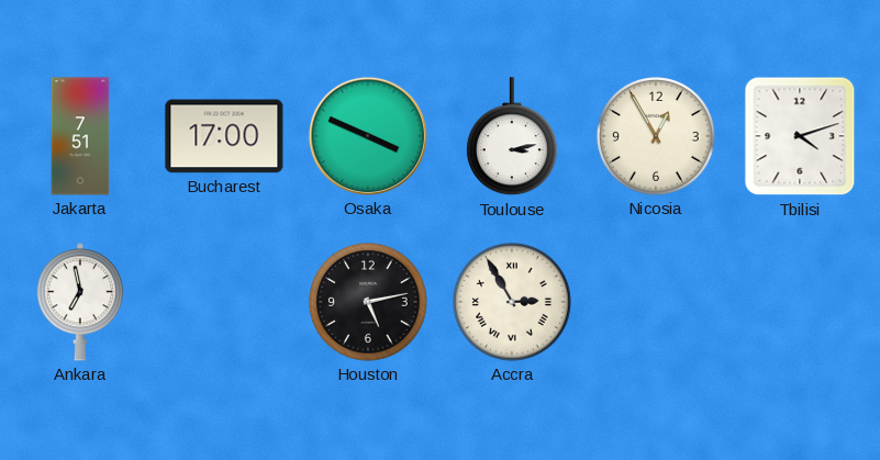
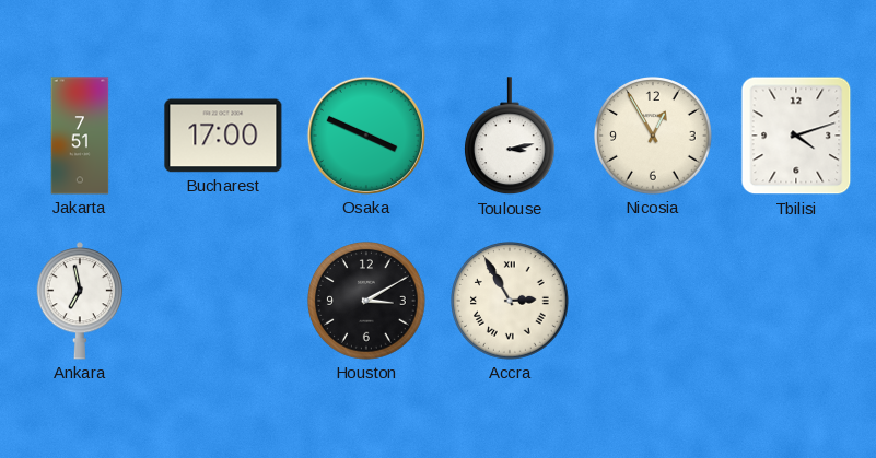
Houston: 5:13 -> 3:10
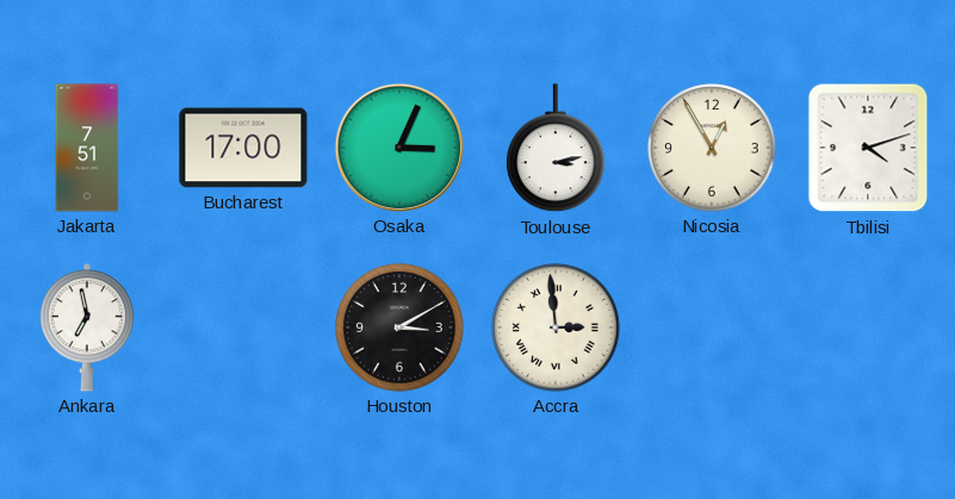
Osaka: 3:49 -> 3:04
Accra: 2:55 -> 2:59
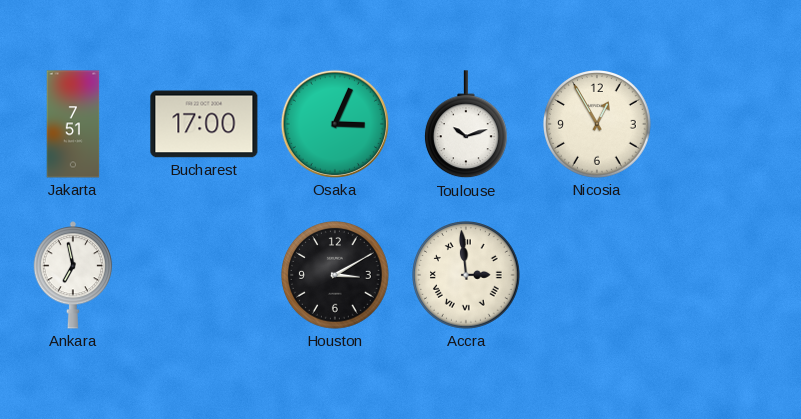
Toulouse: 3:13 -> 10:12
Tbilisi: 4:12 -> none
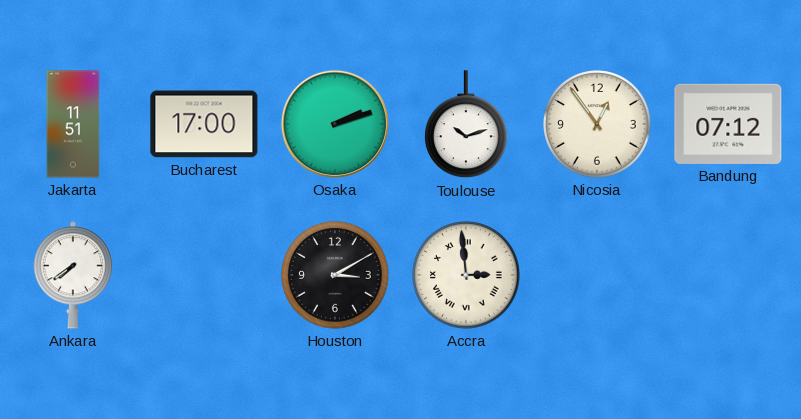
Jakarta: 7:51 -> 11:51
Osaka: 3:04 -> 2:12
Nicosia: 12:55 -> 12:54
Bandung: none -> 07:12
Ankara: 6:58 -> 7:39
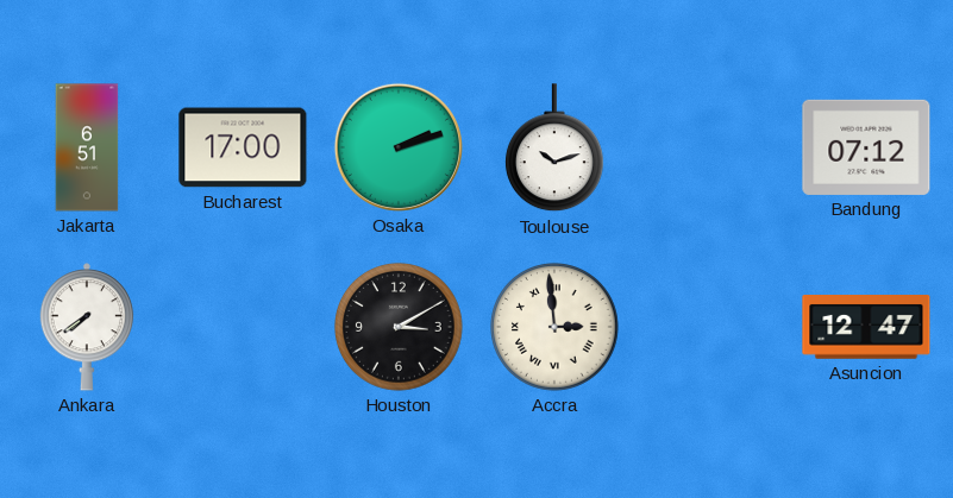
Jakarta: 11:51 -> 6:51
Nicosia: 12:54 -> none
Asuncion: none -> 12:47
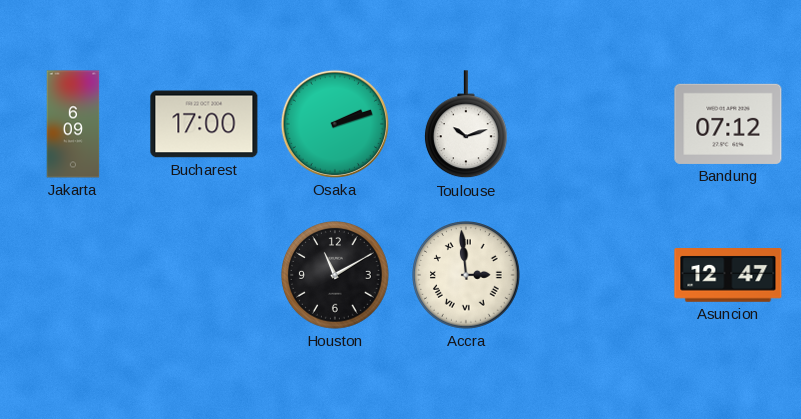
Jakarta: 6:51 -> 6:09
Ankara: 7:39 -> none
Houston: 3:10 -> 11:10
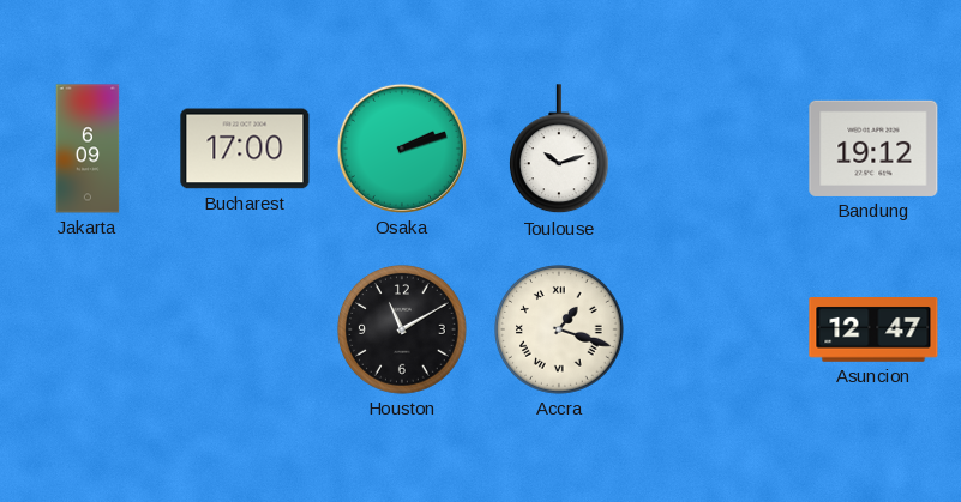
Bandung: 07:12 -> 19:12
Accra: 2:59 -> 1:18
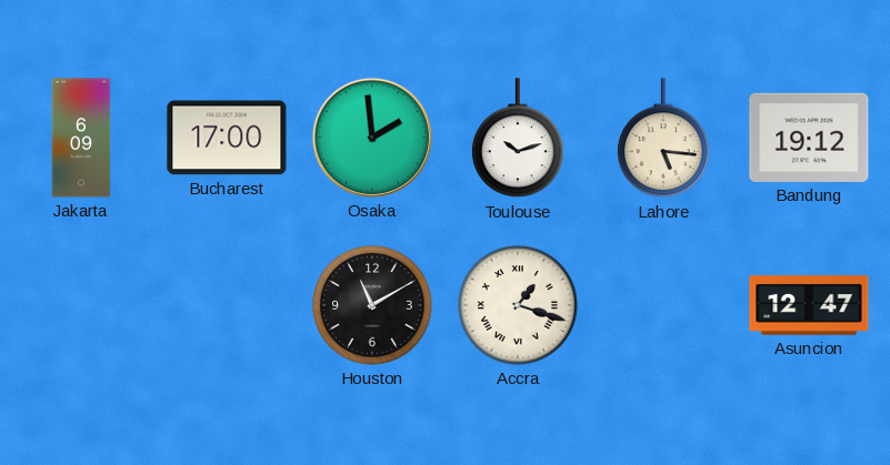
Osaka: 2:12 -> 1:59
Lahore: none -> 5:16
